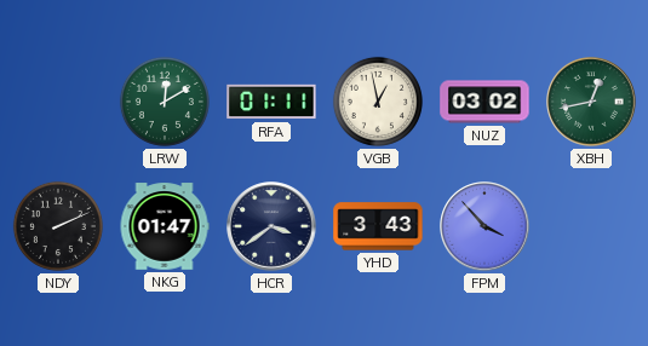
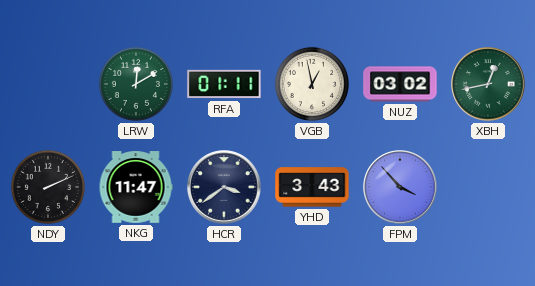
NKG: 01:47 -> 11:47
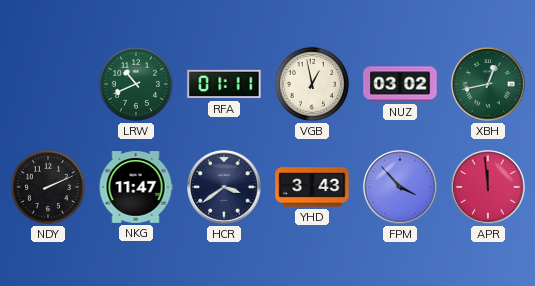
LRW: 12:10 -> 10:41
APR: none -> 11:59
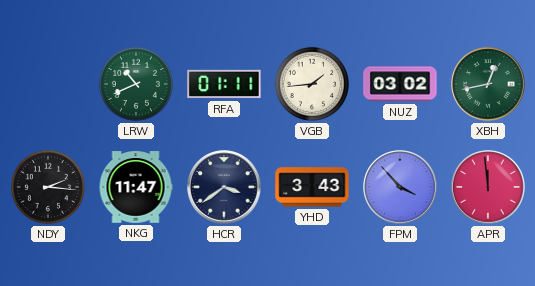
VGB: 12:58 -> 1:44
NDY: 2:11 -> 2:16
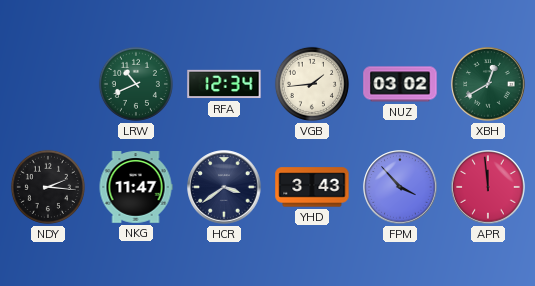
RFA: 01:11 -> 12:34
XBH: 12:43 -> 12:40
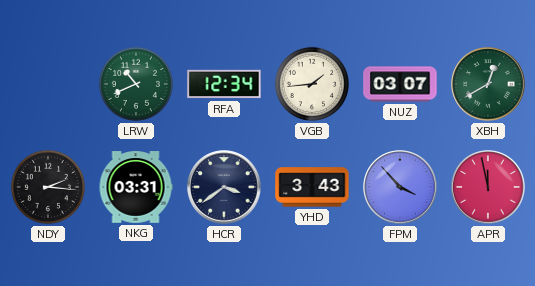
NUZ: 03:02 -> 03:07
NKG: 11:47 -> 03:31
APR: 11:59 -> 11:58
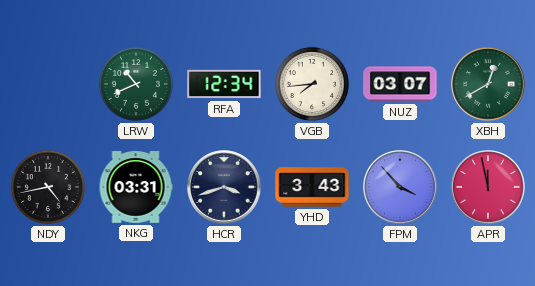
VGB: 1:44 -> 7:44
NDY: 2:16 -> 4:43
HCR: 3:39 -> 3:42
